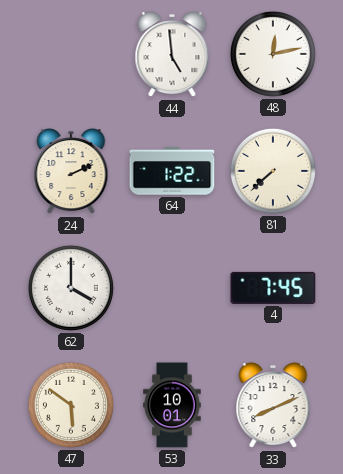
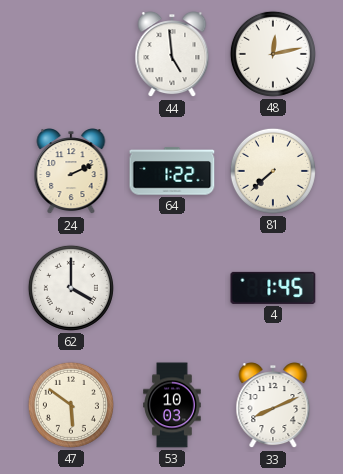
4: 7:45 -> 1:45
53: 10:01 -> 10:03
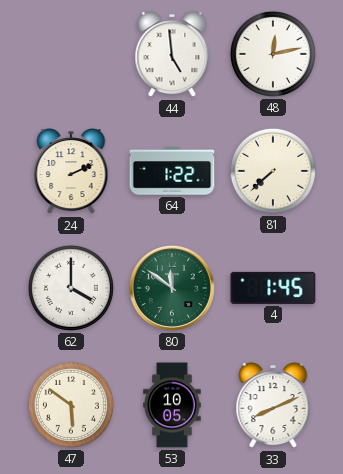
80: none -> 11:51
53: 10:03 -> 10:05
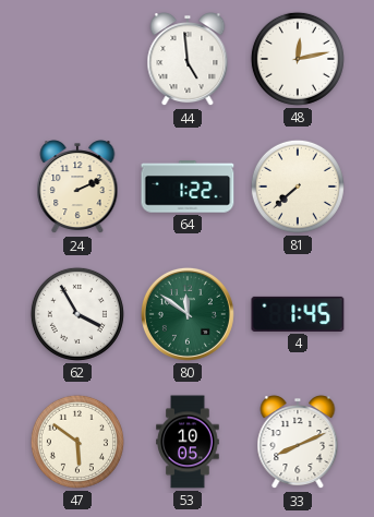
62: 4:00 -> 3:55
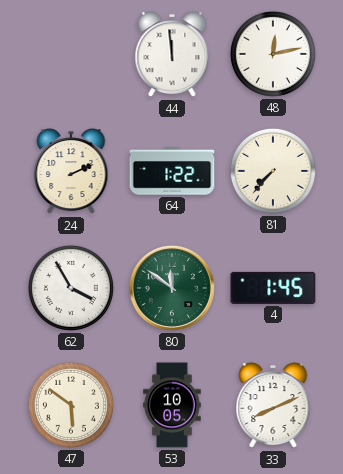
44: 4:59 -> 11:59
81: 7:38 -> 7:37
